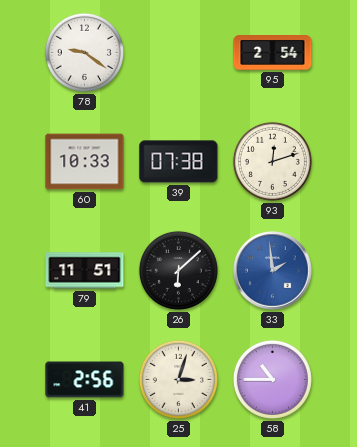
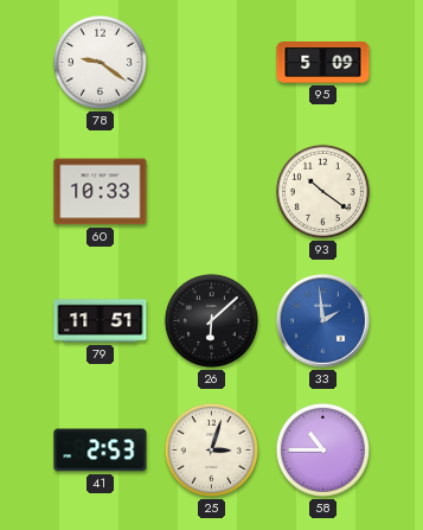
95: 2:54 -> 5:09
39: 07:38 -> none
93: 12:12 -> 10:21
41: 2:56 -> 2:53
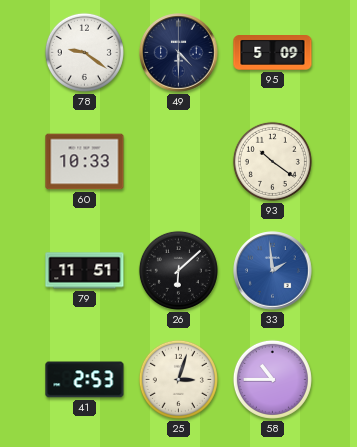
49: none -> 4:30
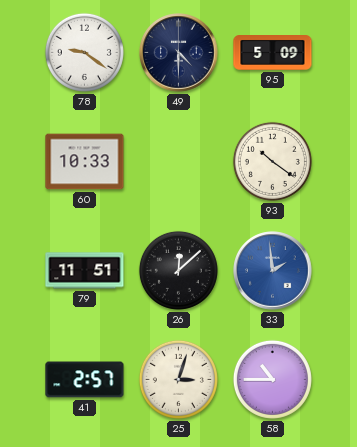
26: 6:08 -> 12:08
41: 2:53 -> 2:57
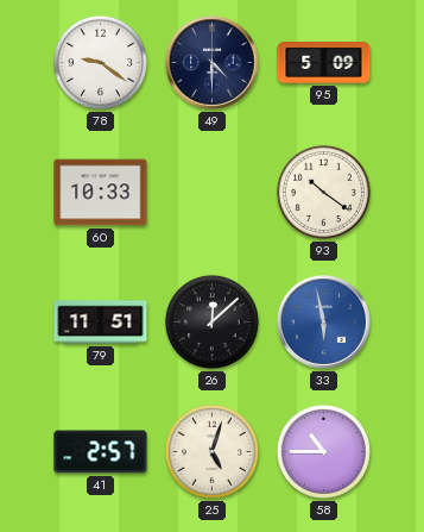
33: 1:59 -> 5:58
25: 3:03 -> 5:03
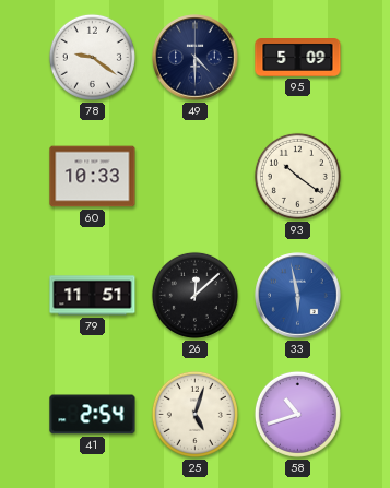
41: 2:57 -> 2:54
58: 10:45 -> 10:42
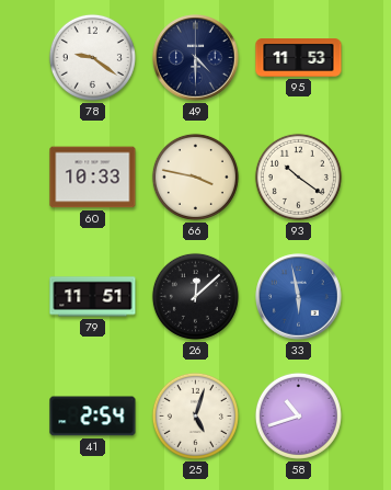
95: 5:09 -> 11:53
66: none -> 3:47
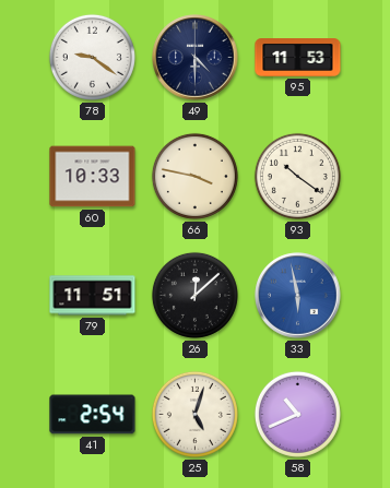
58: 10:42 -> 10:41
